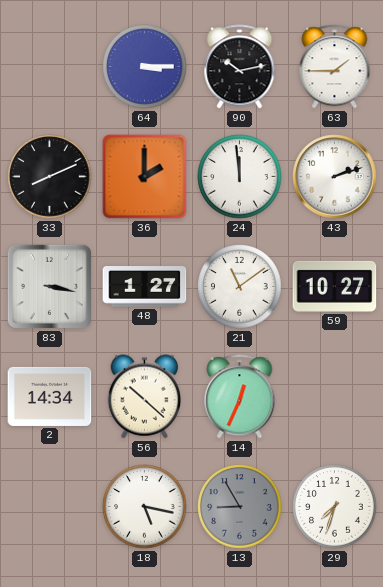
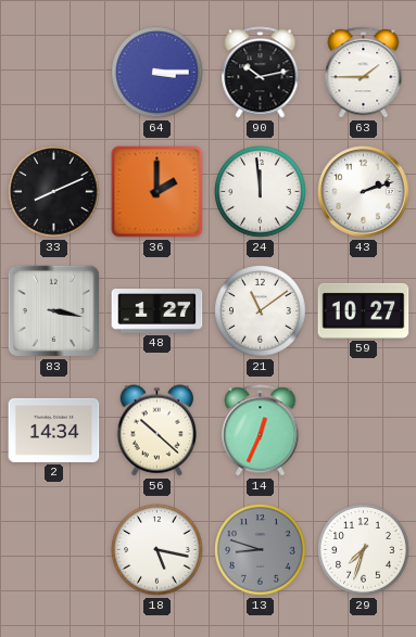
13: 8:55 -> 8:48
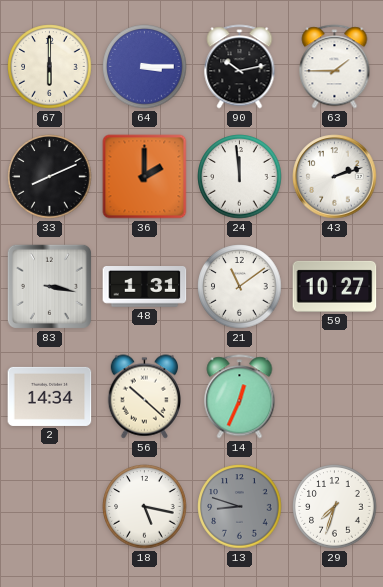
67: none -> 6:00
48: 1:27 -> 1:31
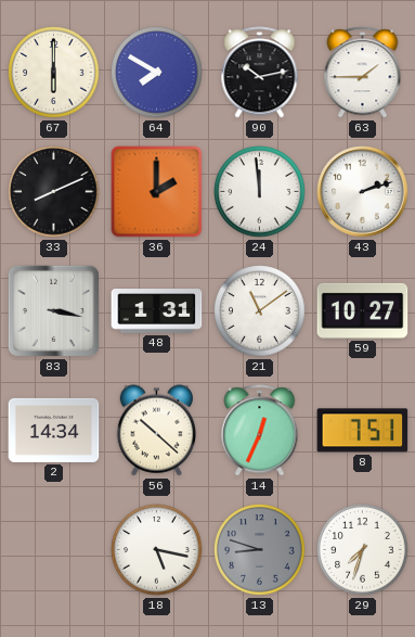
64: 3:15 -> 7:50
8: none -> 7:51
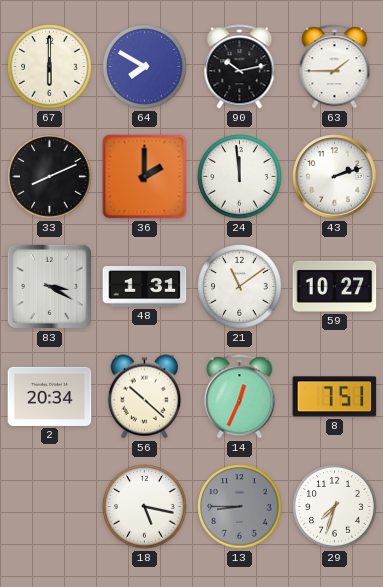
83: 3:17 -> 3:20
2: 14:34 -> 20:34
13: 8:48 -> 8:45
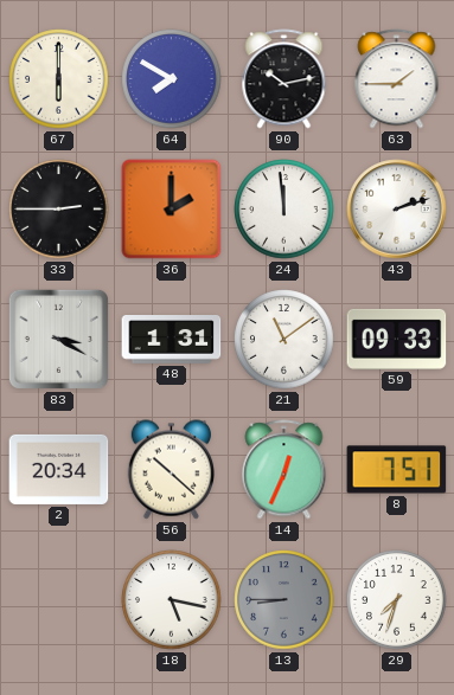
33: 8:11 -> 2:45
59: 10:27 -> 09:33
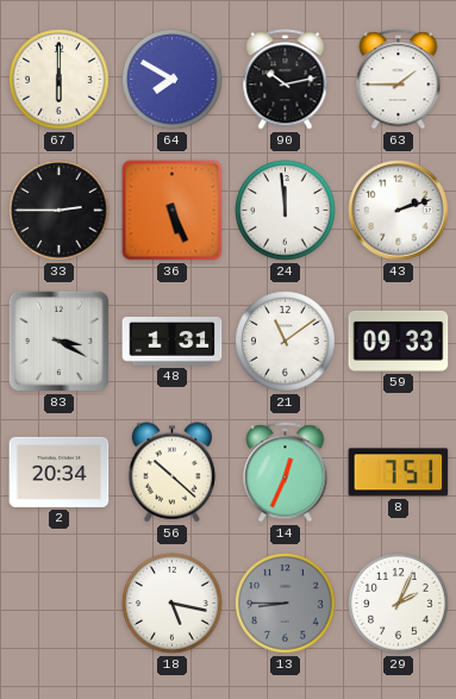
36: 2:00 -> 5:26
29: 7:33 -> 2:04
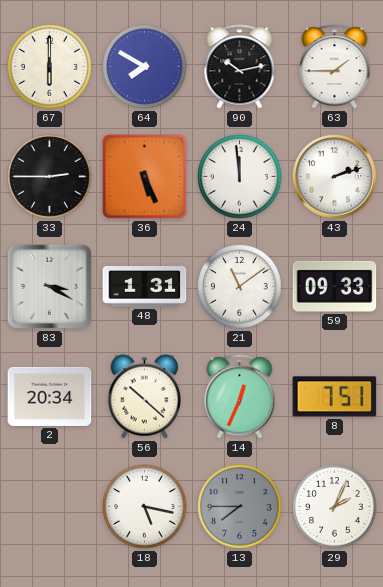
13: 8:45 -> 7:45
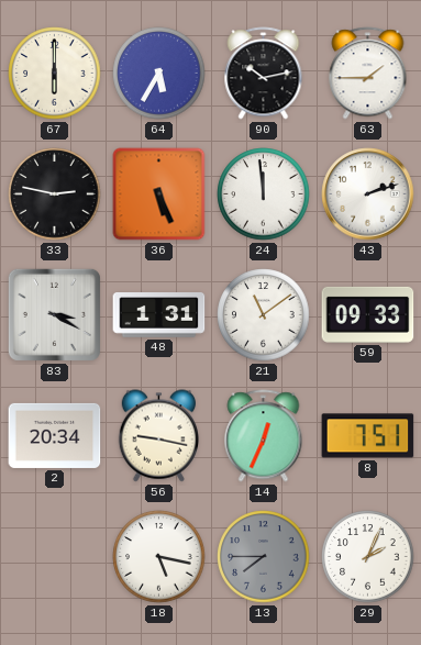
64: 7:50 -> 5:35
33: 2:45 -> 2:47
56: 10:22 -> 9:17
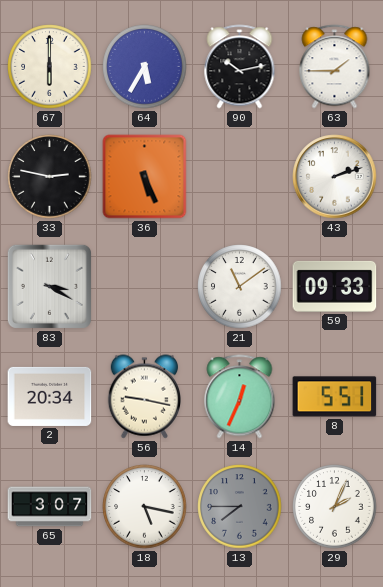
24: 11:59 -> none
48: 1:31 -> none
8: 7:51 -> 5:51
65: none -> 3:07
